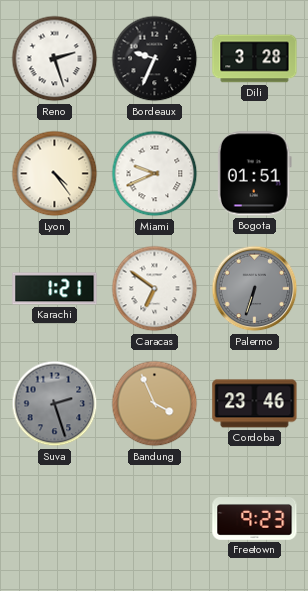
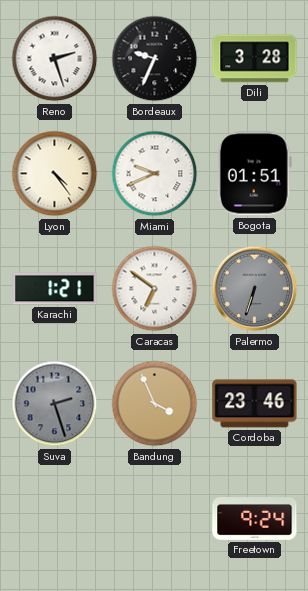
Freetown: 9:23 -> 9:24
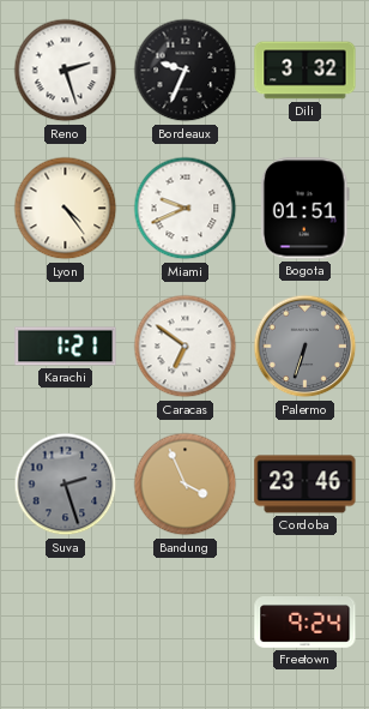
Dili: 3:28 -> 3:32
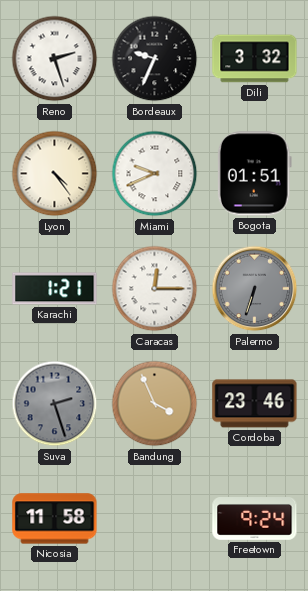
Caracas: 6:51 -> 12:15
Nicosia: none -> 11:58
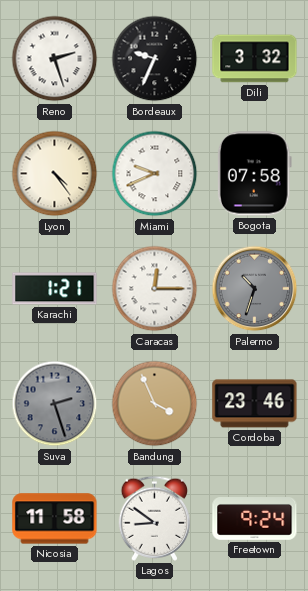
Bogota: 01:51 -> 07:58
Palermo: 6:33 -> 10:33
Lagos: none -> 8:51
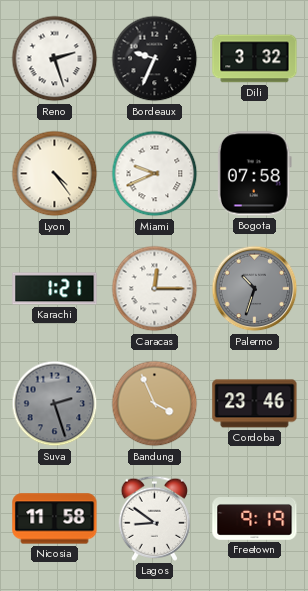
Freetown: 9:24 -> 9:19
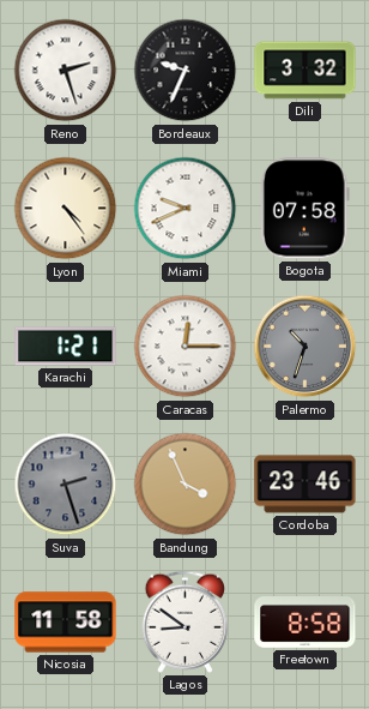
Freetown: 9:19 -> 8:58
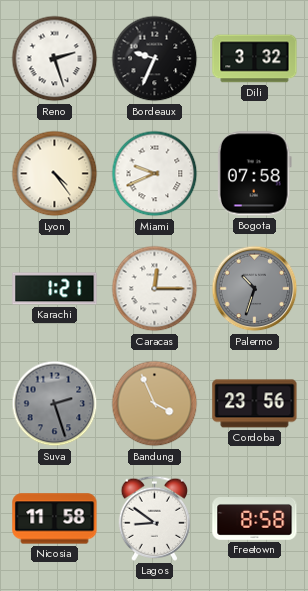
Cordoba: 23:46 -> 23:56
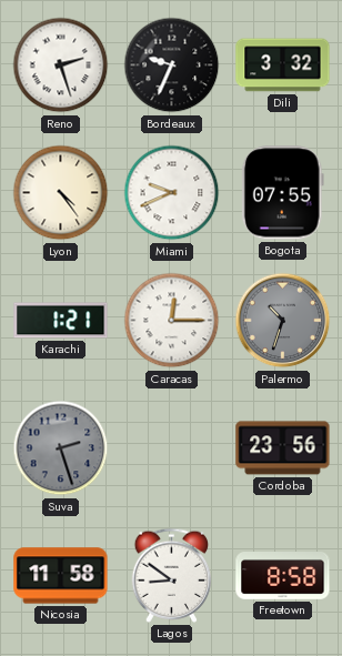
Bogota: 07:58 -> 07:55
Bandung: 3:56 -> none
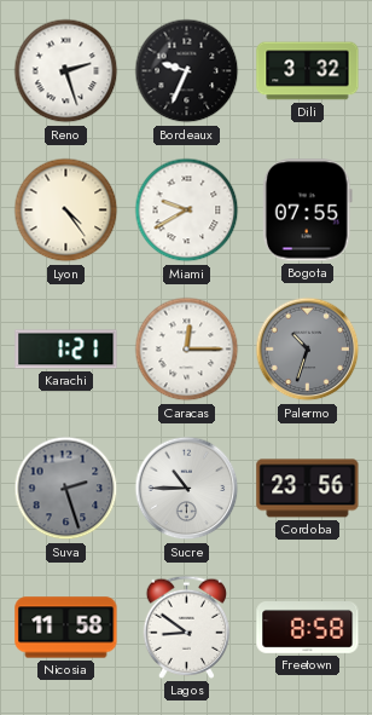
Miami: 9:41 -> 9:40
Sucre: none -> 10:45
